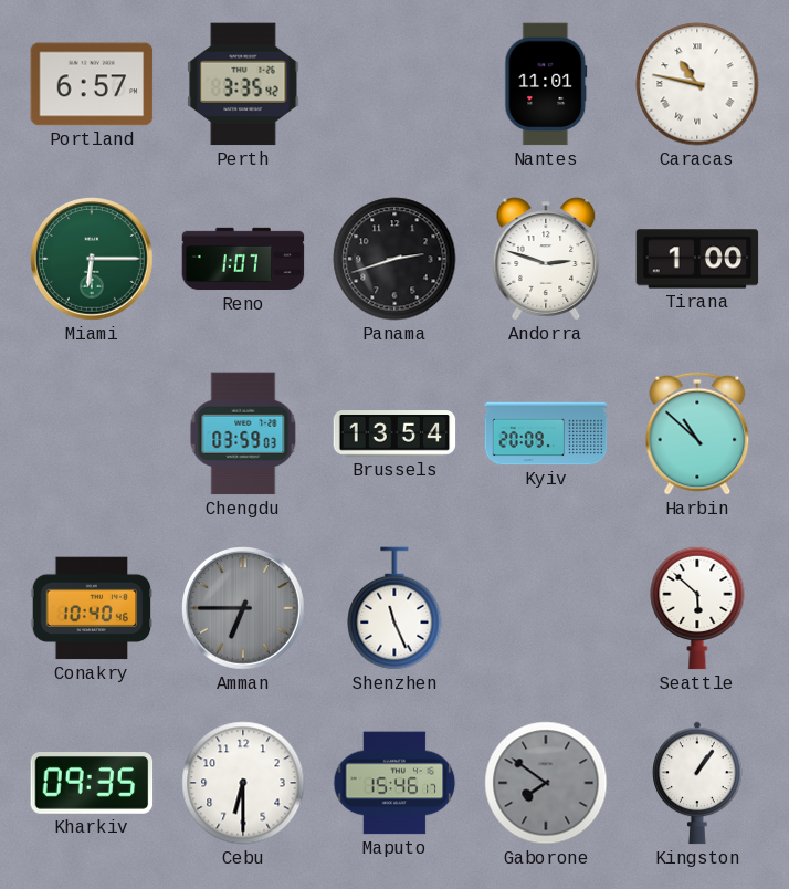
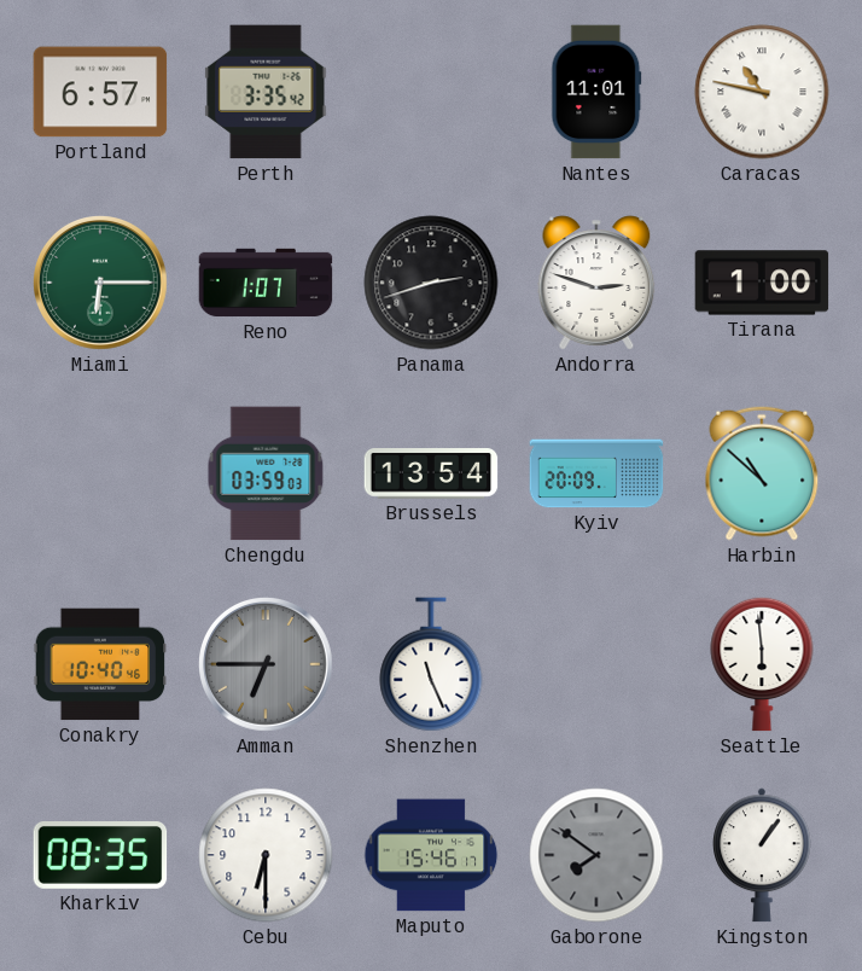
Seattle: 5:52 -> 5:59
Kharkiv: 09:35 -> 08:35
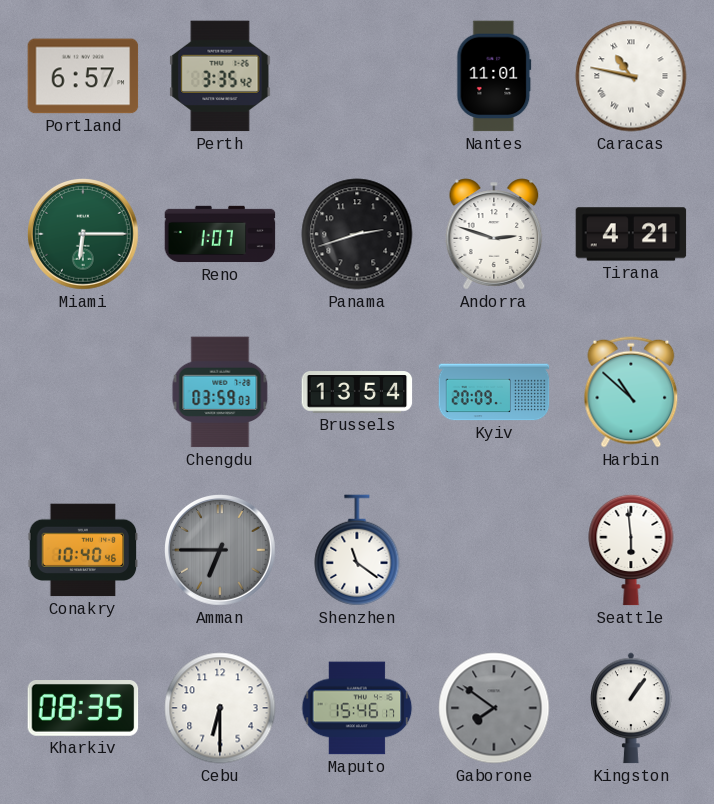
Tirana: 1:00 -> 4:21
Shenzhen: 11:26 -> 11:21
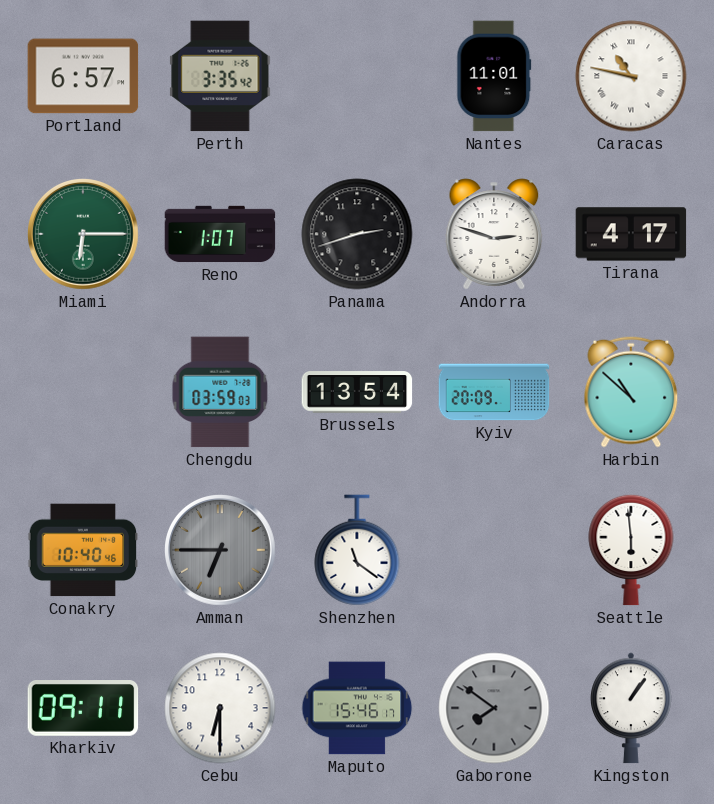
Tirana: 4:21 -> 4:17
Kharkiv: 08:35 -> 09:11
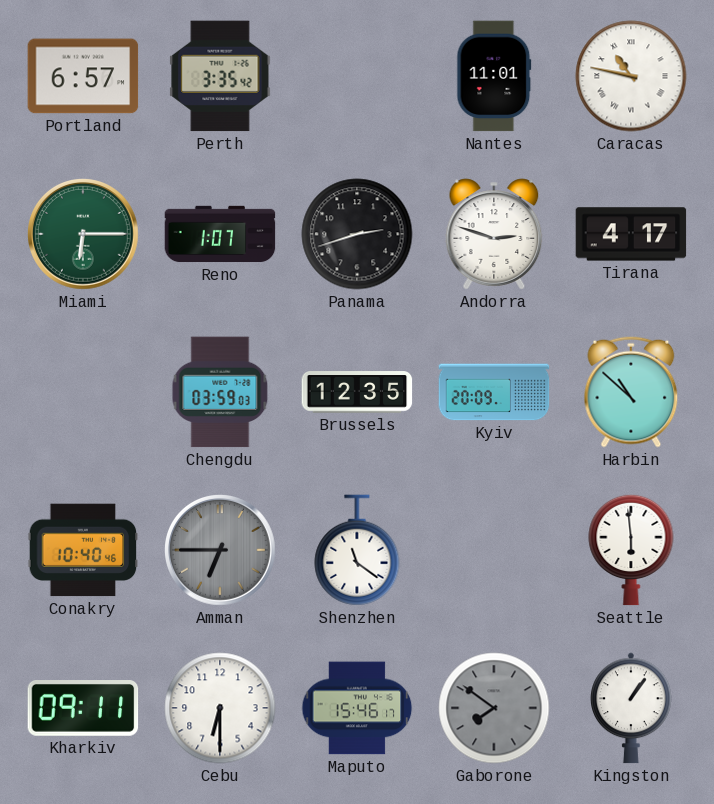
Brussels: 13:54 -> 12:35
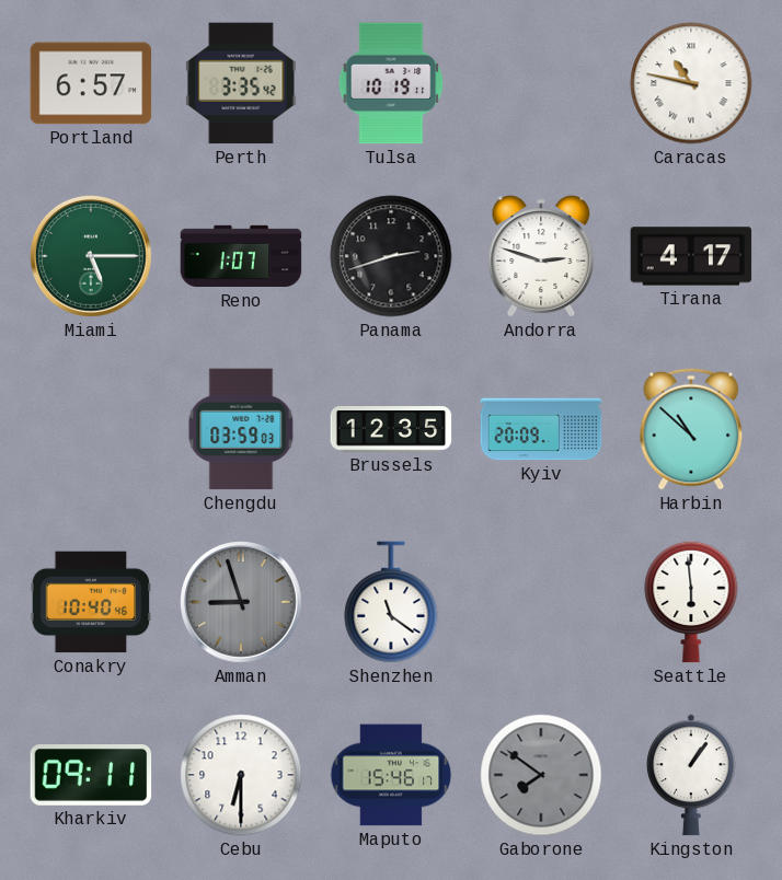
Tulsa: none -> 10:19
Nantes: 11:01 -> none
Miami: 6:15 -> 5:15
Amman: 6:45 -> 8:57
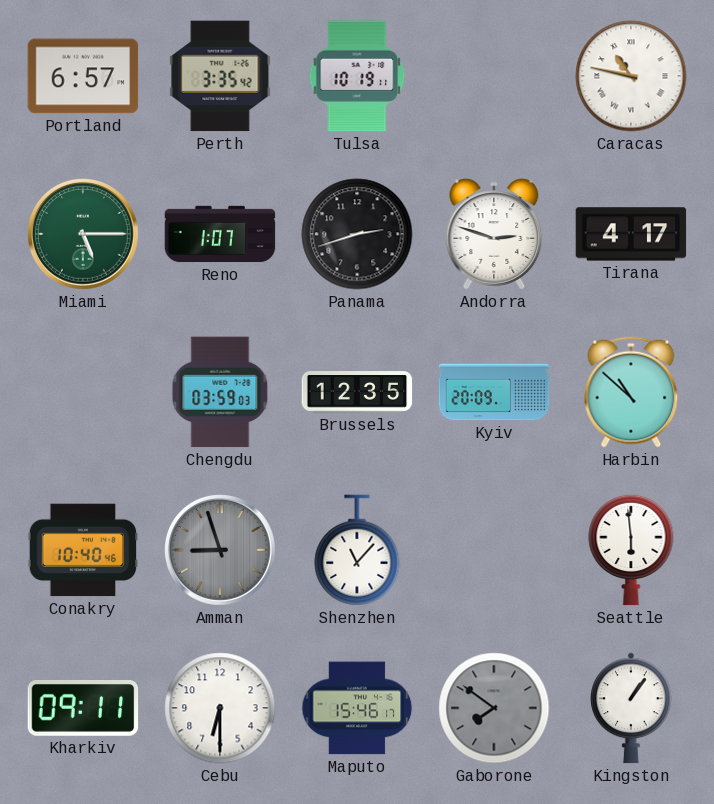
Shenzhen: 11:21 -> 11:07
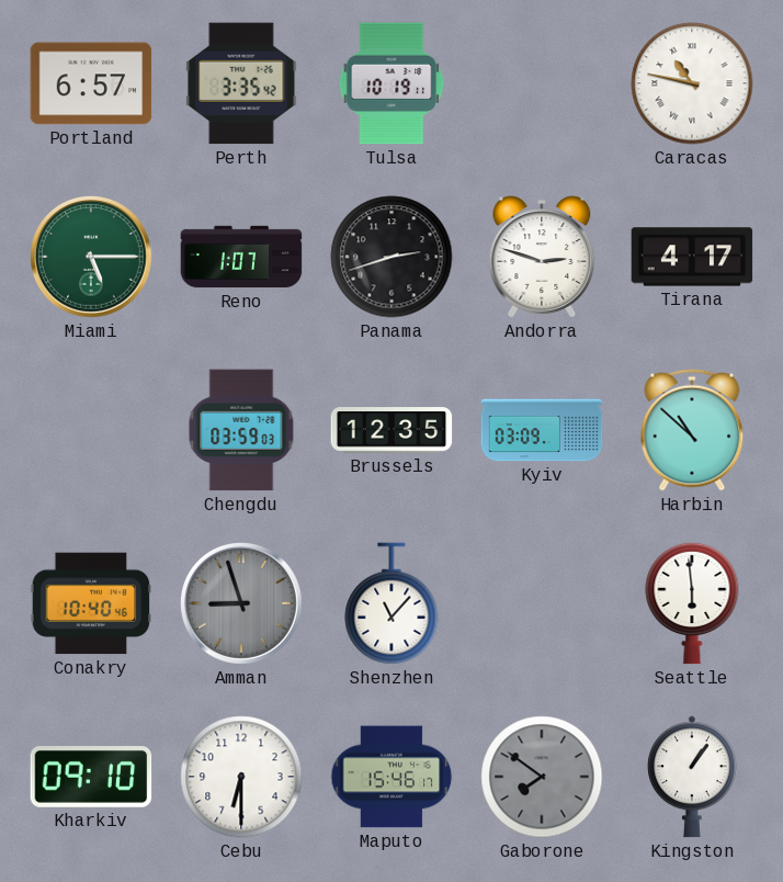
Kyiv: 20:09 -> 03:09
Kharkiv: 09:11 -> 09:10
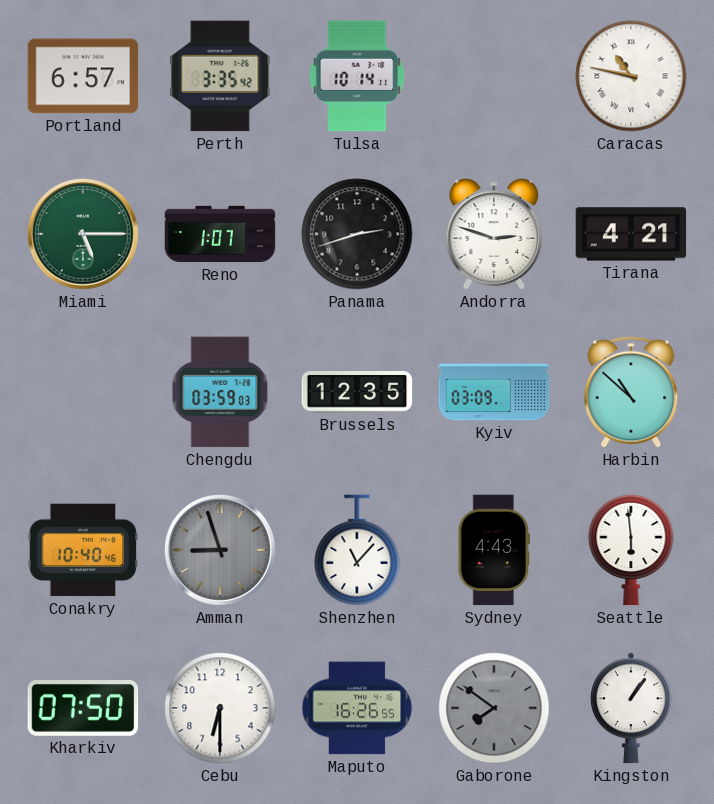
Tulsa: 10:19 -> 10:14
Tirana: 4:17 -> 4:21
Sydney: none -> 4:43
Kharkiv: 09:10 -> 07:50
Maputo: 15:46 -> 16:26
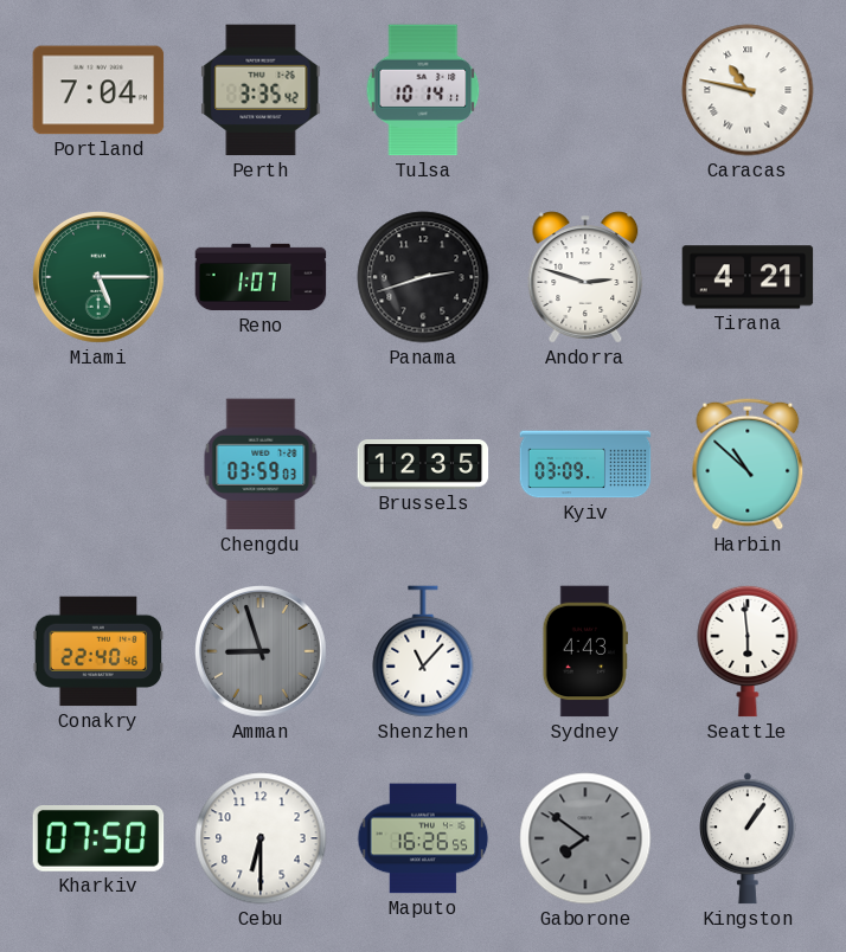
Portland: 6:57 -> 7:04
Conakry: 10:40 -> 22:40
